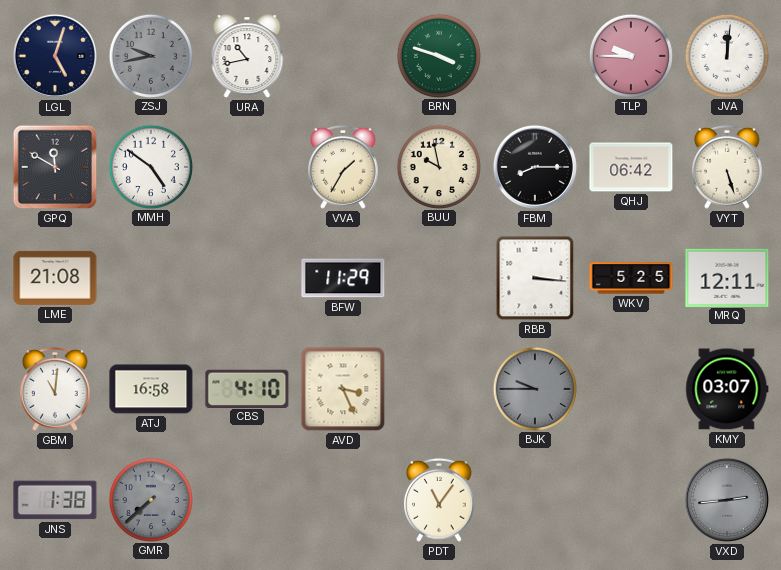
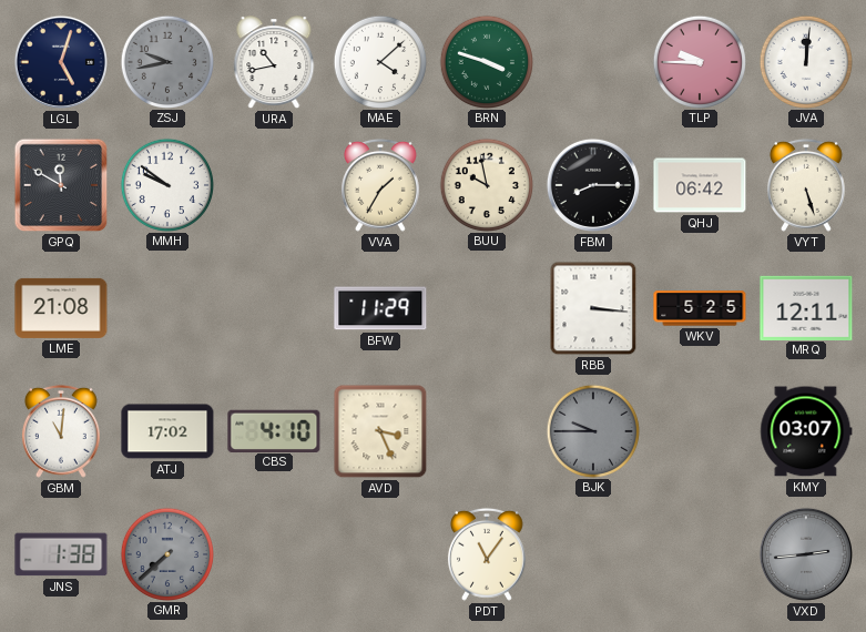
MAE: none -> 4:08
MMH: 4:51 -> 9:51
ATJ: 16:58 -> 17:02
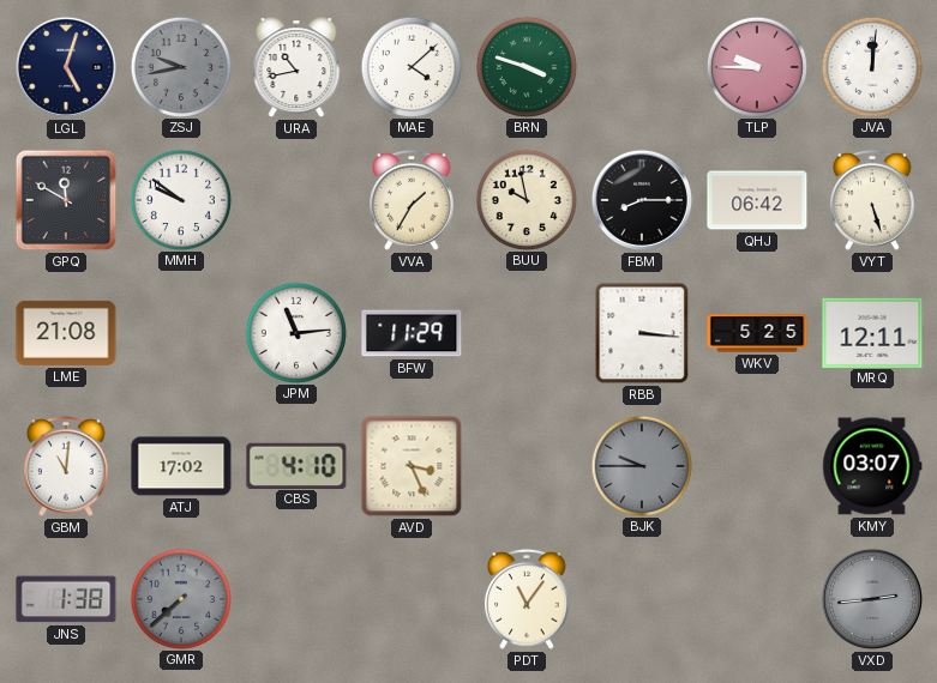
JPM: none -> 11:14
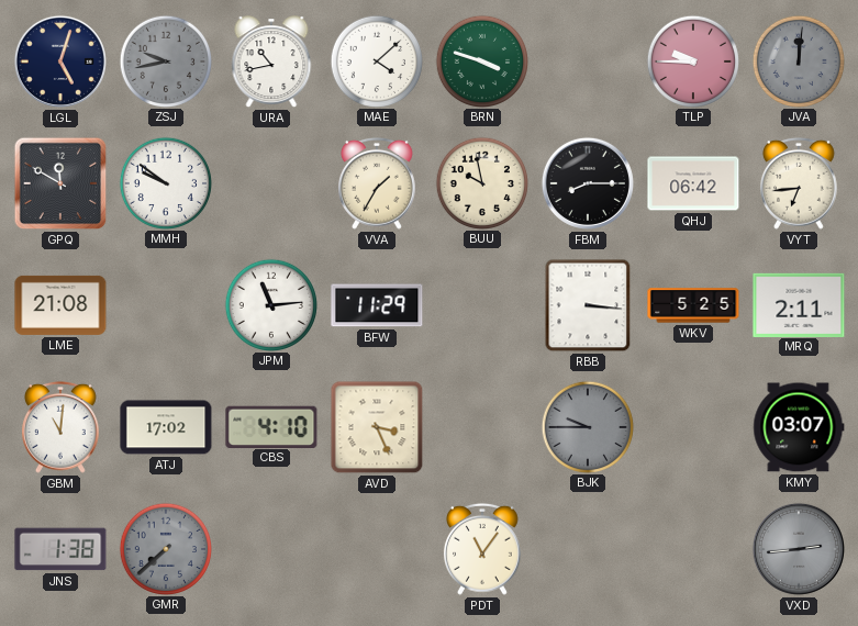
JVA dial: white -> grey
VYT: 5:27 -> 6:44
MRQ: 12:11 -> 2:11
